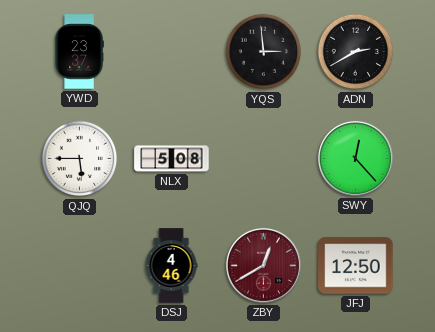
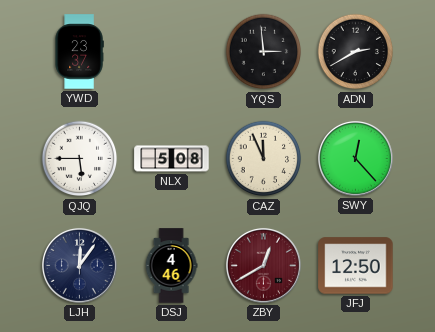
CAZ: none -> 11:56
LJH: none -> 12:06
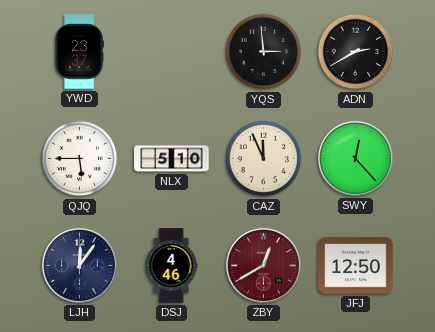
NLX: 5:08 -> 5:10
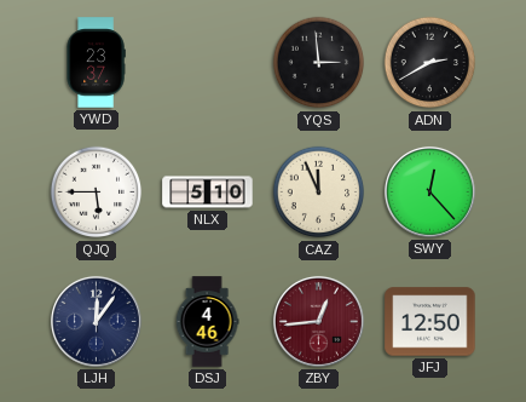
ZBY: 12:40 -> 12:44
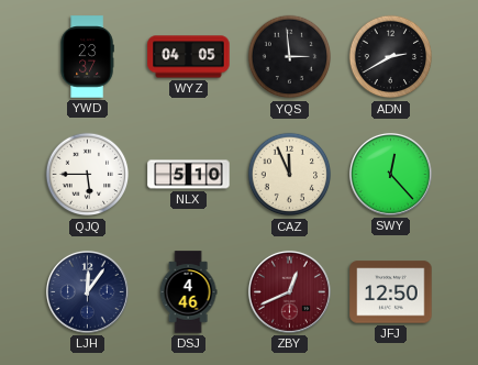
WYZ: none -> 04:05
ZBY: 12:44 -> 12:41
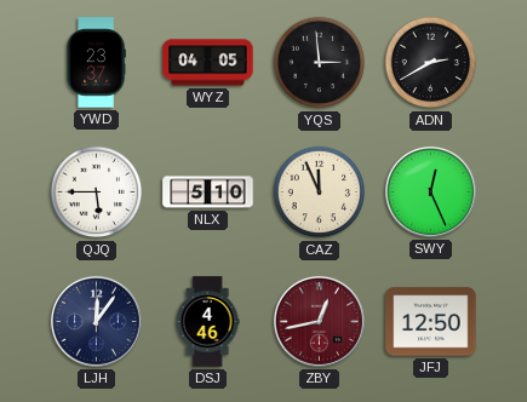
SWY: 12:23 -> 12:26
ZBY: 12:41 -> 12:43
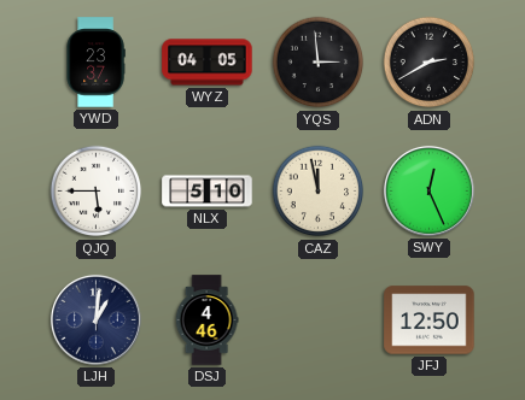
CAZ: 11:56 -> 11:58
LJH: 12:06 -> 1:01
ZBY: 12:43 -> none
